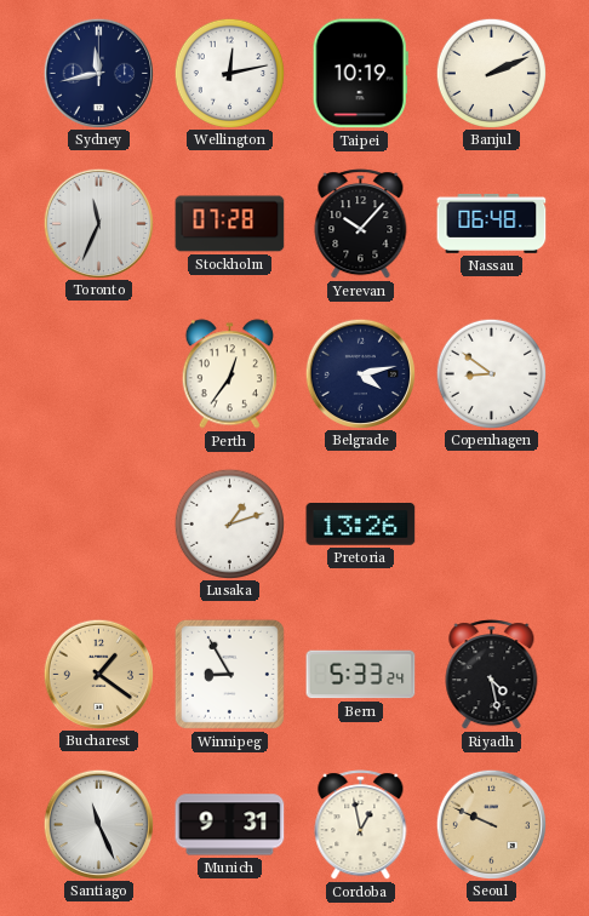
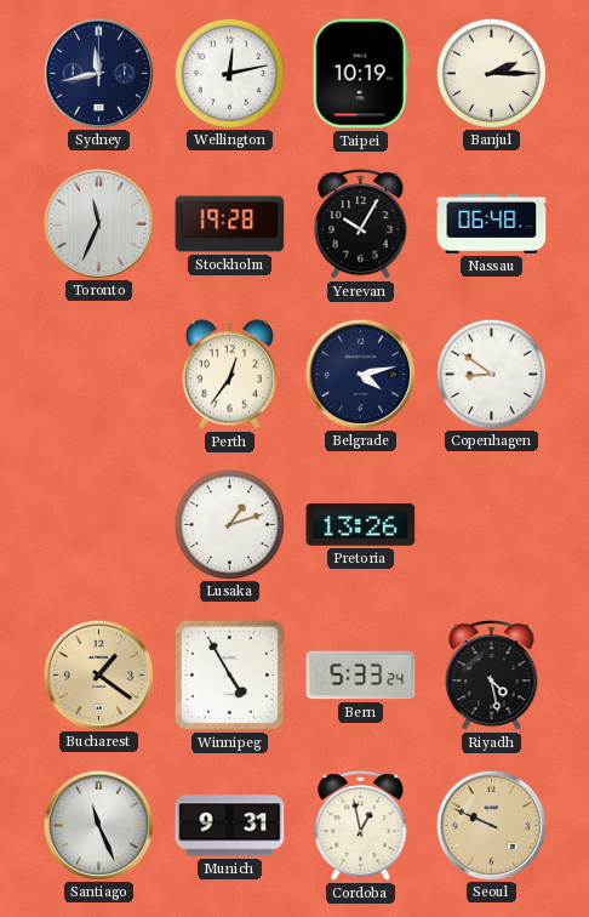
Banjul: 2:11 -> 2:15
Stockholm: 07:28 -> 19:28
Yerevan: 10:07 -> 10:05
Winnipeg: 8:55 -> 4:55
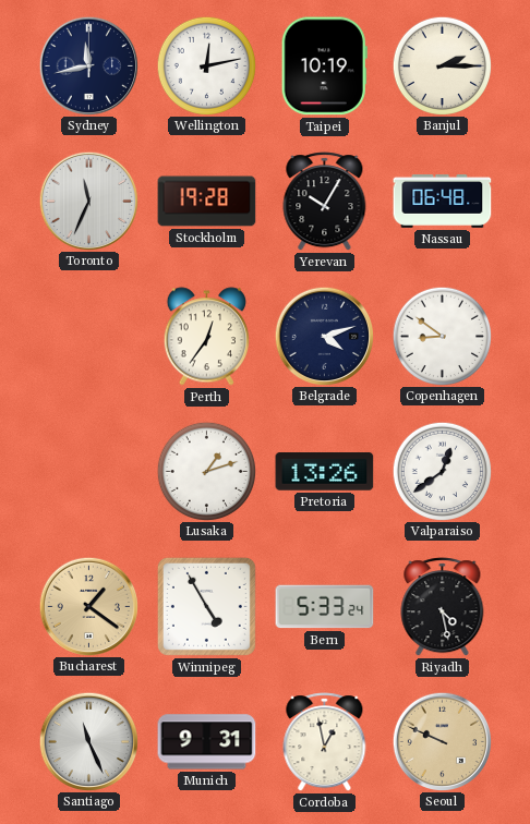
Belgrade: 4:13 -> 4:12
Valparaiso: none -> 12:39
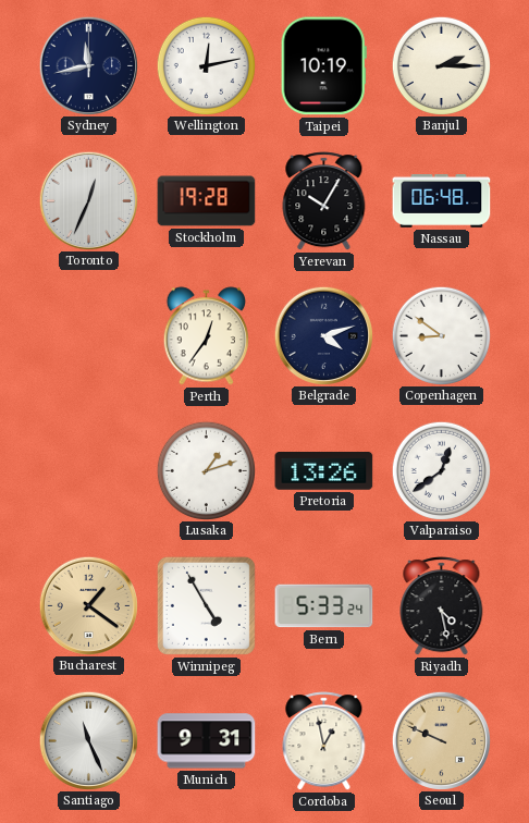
Toronto: 11:34 -> 12:34
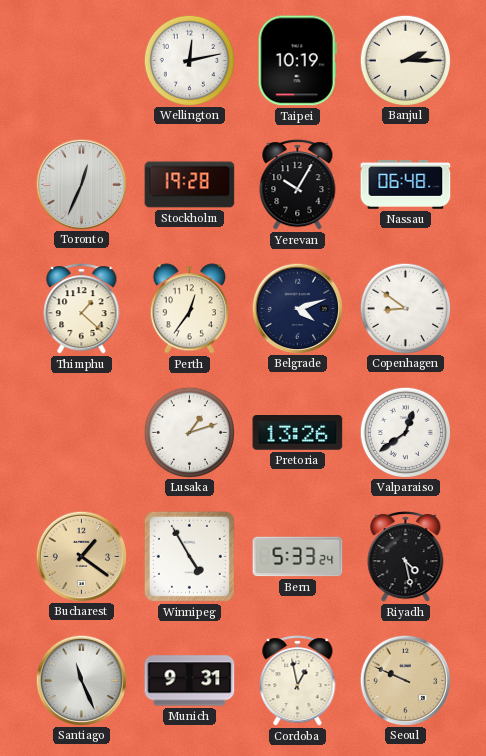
Sydney: 11:43 -> none
Thimphu: none -> 1:22
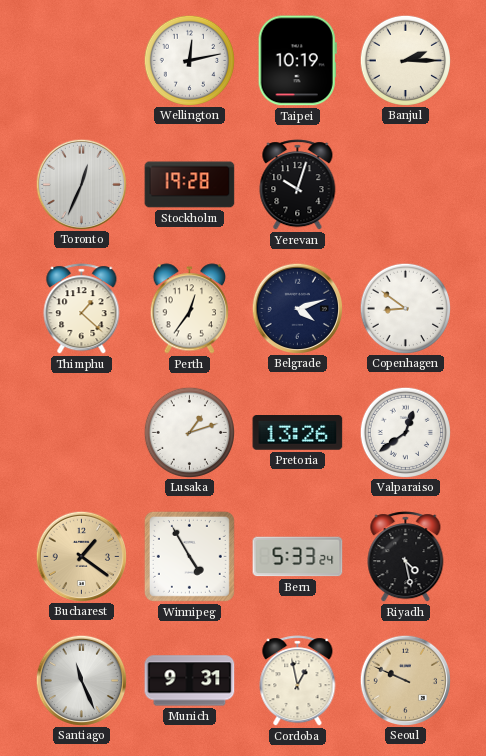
Yerevan: 10:05 -> 10:03
Nassau: 06:48 -> none
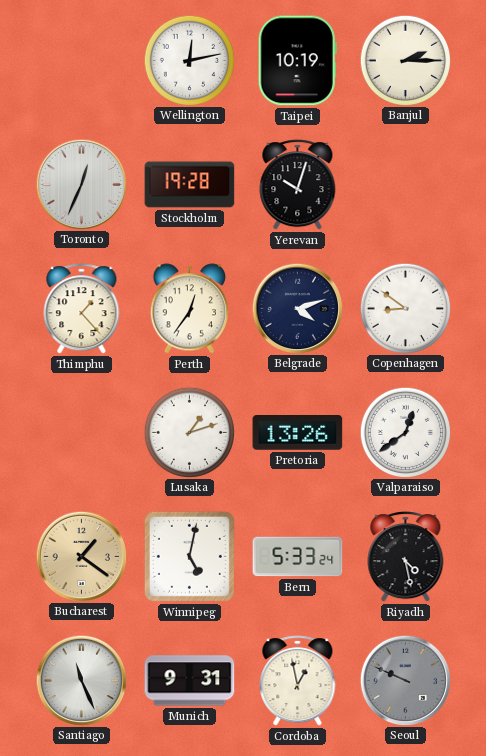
Thimphu: 1:22 -> 1:23
Winnipeg: 4:55 -> 5:02
Seoul dial: champagne -> grey
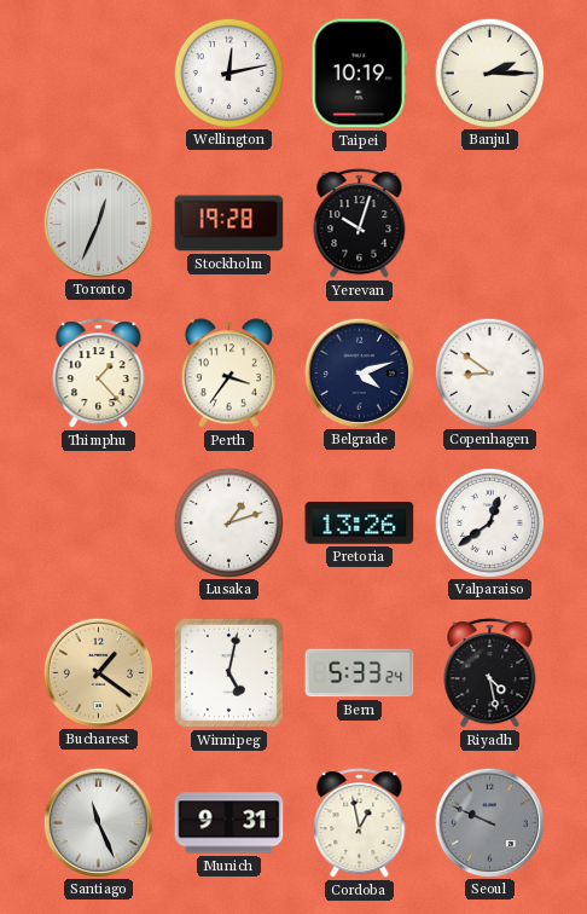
Perth: 12:36 -> 3:36
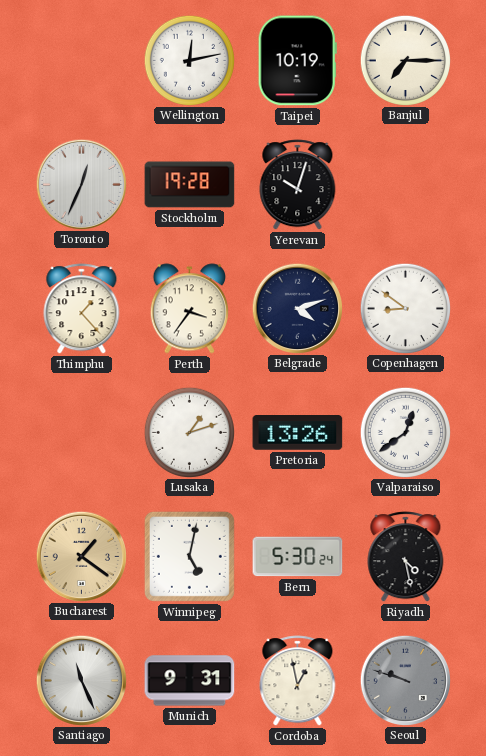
Banjul: 2:15 -> 7:15
Bern: 5:33 -> 5:30
Seoul: 9:49 -> 9:48
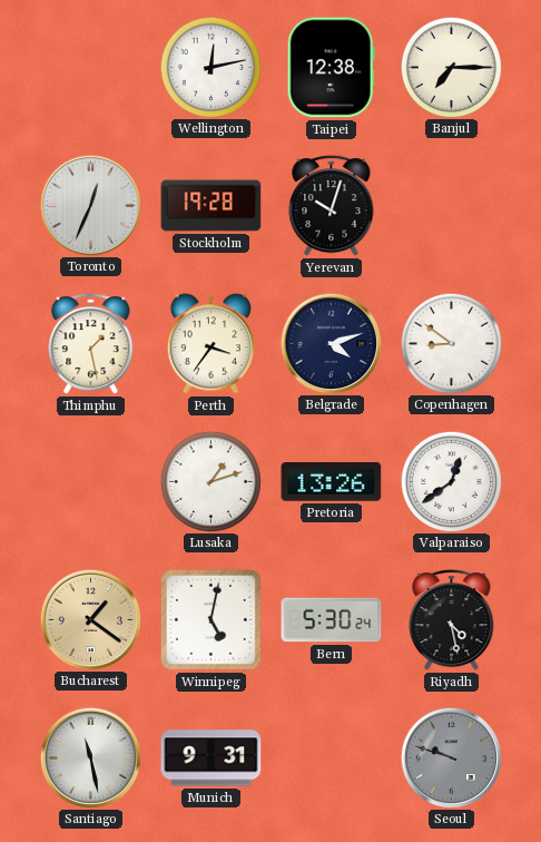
Taipei: 10:19 -> 12:38
Thimphu: 1:23 -> 1:28
Santiago: 11:26 -> 11:28
Cordoba: 12:58 -> none
